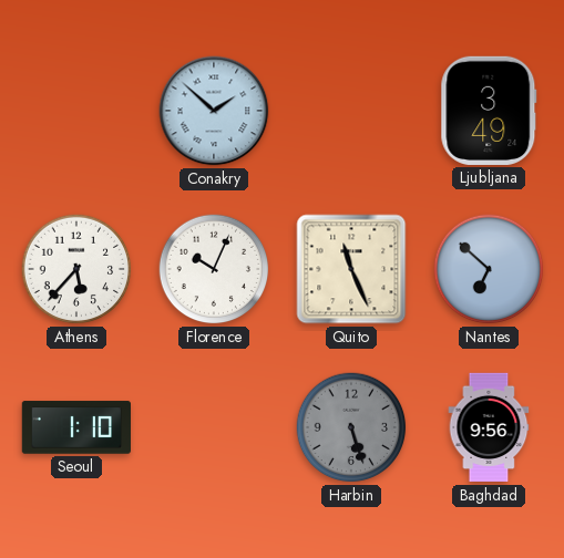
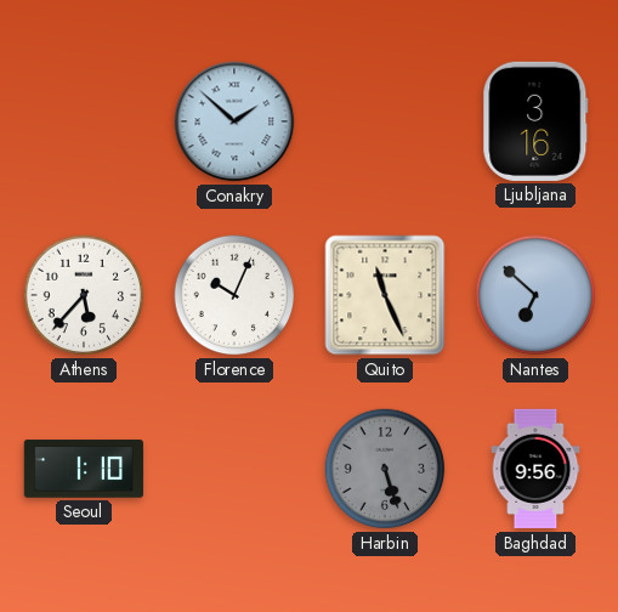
Ljubljana: 3:49 -> 3:16
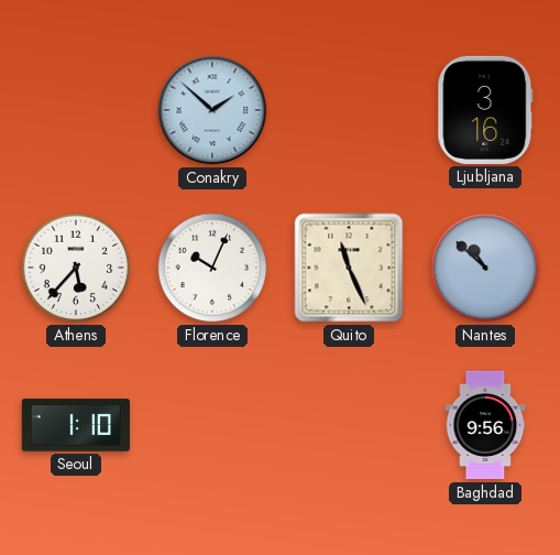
Nantes: 6:52 -> 10:52
Harbin: 5:27 -> none
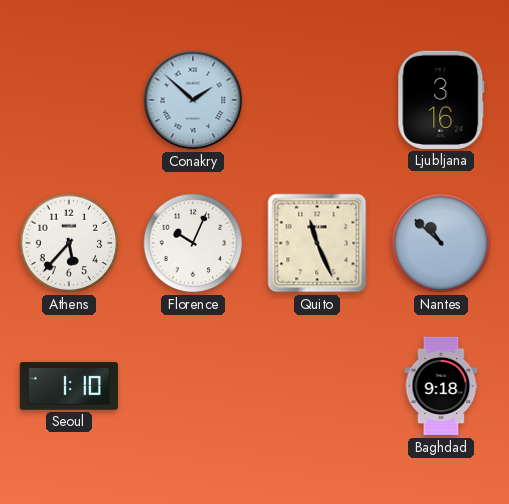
Baghdad: 9:56 -> 9:18
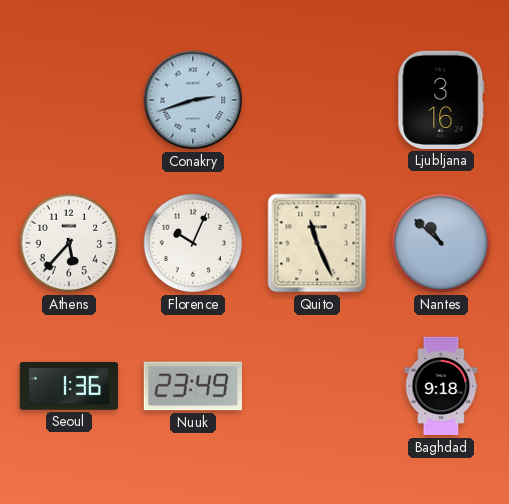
Conakry: 1:52 -> 2:42
Seoul: 1:10 -> 1:36
Nuuk: none -> 23:49
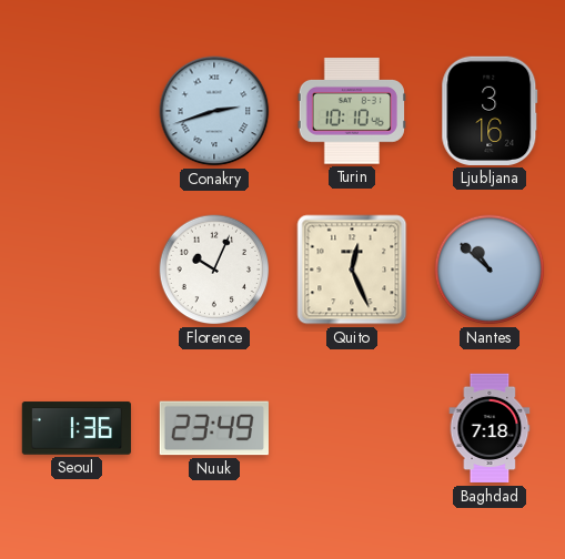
Turin: none -> 10:10
Athens: 5:37 -> none
Quito: 11:26 -> 12:26
Baghdad: 9:18 -> 7:18
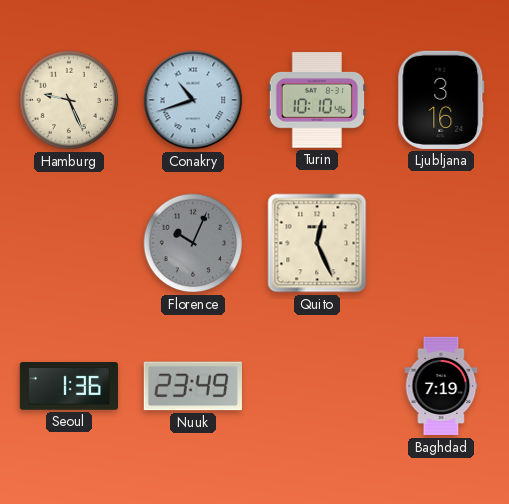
Hamburg: none -> 9:26
Conakry: 2:42 -> 10:42
Florence dial: white -> grey
Nantes: 10:52 -> none
Baghdad: 7:18 -> 7:19
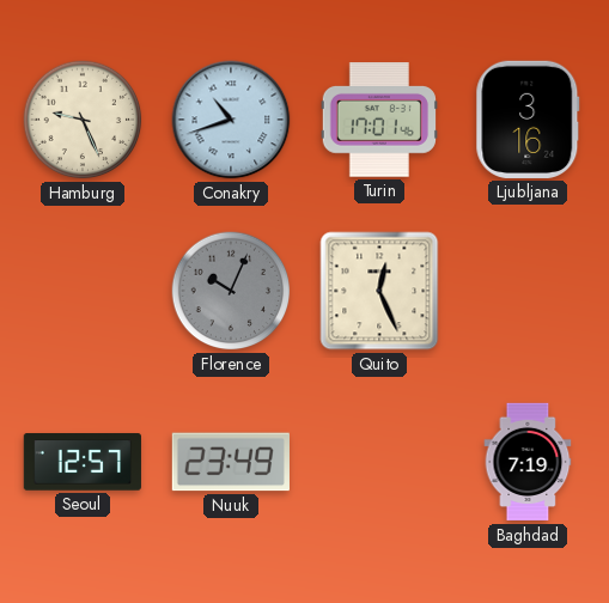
Turin: 10:10 -> 17:01
Seoul: 1:36 -> 12:57
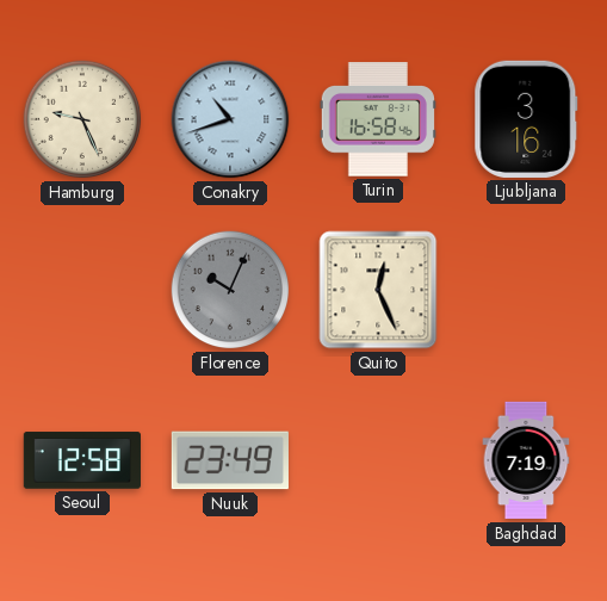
Turin: 17:01 -> 16:58
Seoul: 12:57 -> 12:58
